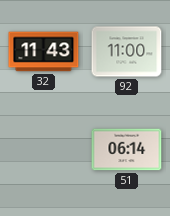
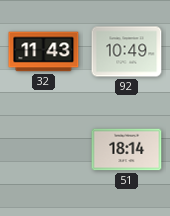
92: 11:00 -> 10:49
51: 06:14 -> 18:14
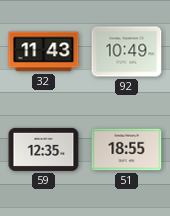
59: none -> 12:35
51: 18:14 -> 18:55
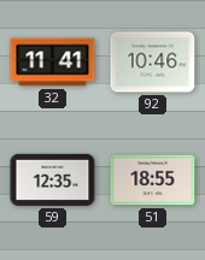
32: 11:43 -> 11:41
92: 10:49 -> 10:46
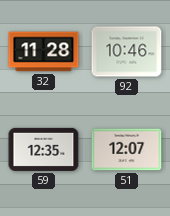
32: 11:41 -> 11:28
51: 18:55 -> 12:07
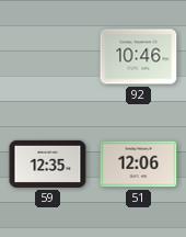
32: 11:28 -> none
51: 12:07 -> 12:06
